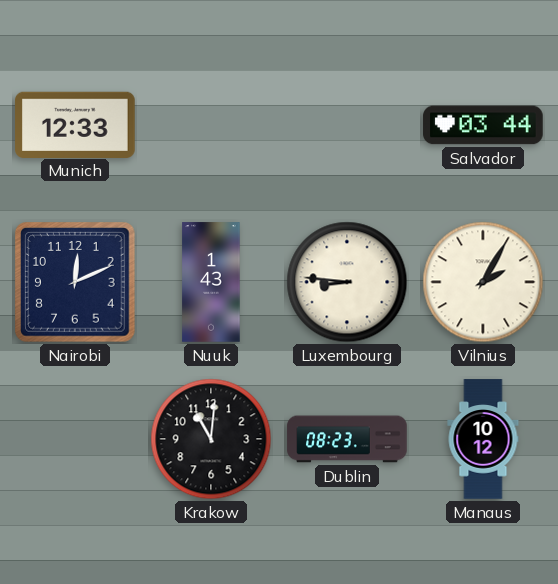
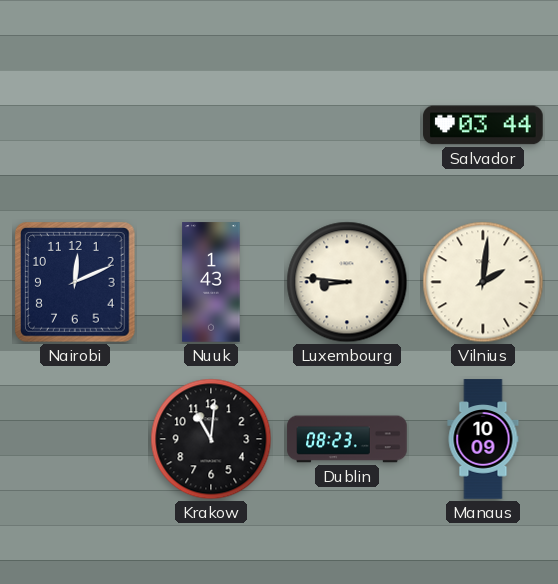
Munich: 12:33 -> none
Vilnius: 2:05 -> 2:01
Manaus: 10:12 -> 10:09
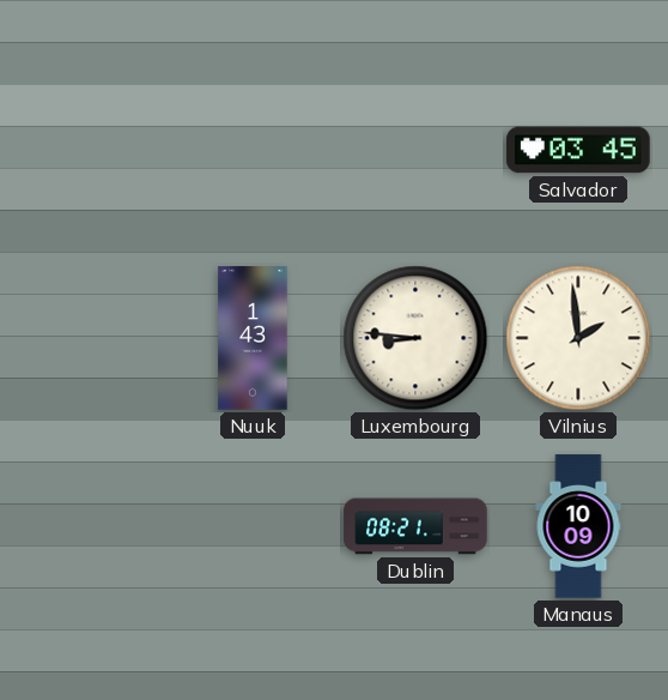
Salvador: 03:44 -> 03:45
Nairobi: 12:11 -> none
Vilnius: 2:01 -> 1:59
Krakow: 11:01 -> none
Dublin: 08:23 -> 08:21
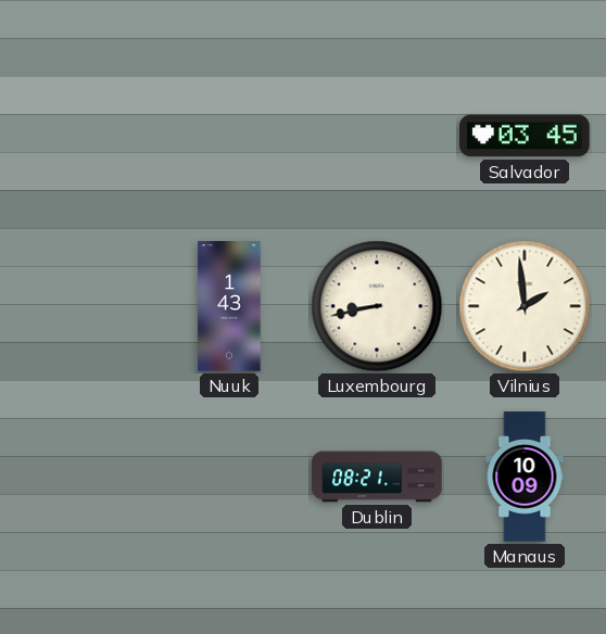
Luxembourg: 8:46 -> 8:43
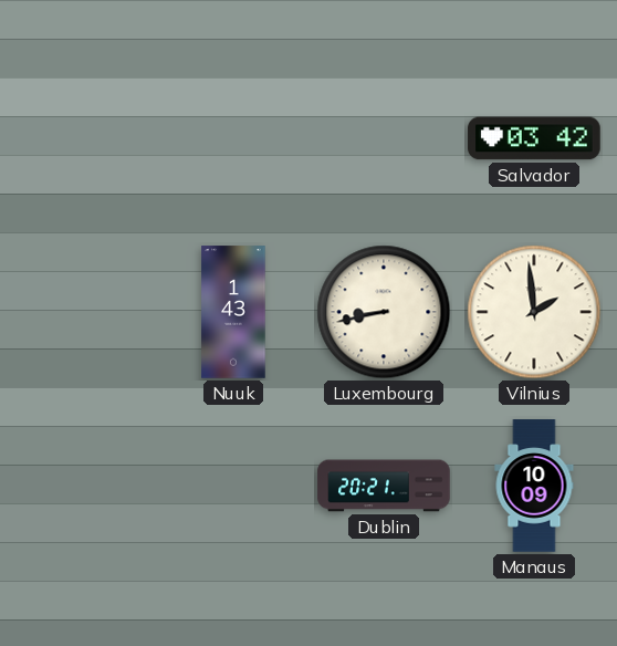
Salvador: 03:45 -> 03:42
Dublin: 08:21 -> 20:21
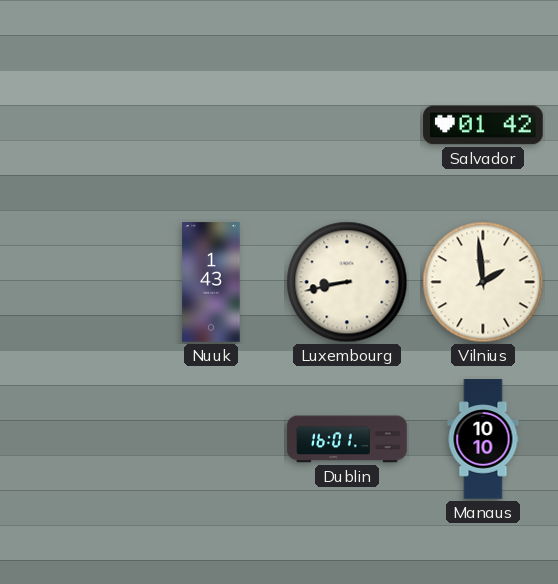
Salvador: 03:42 -> 01:42
Dublin: 20:21 -> 16:01
Manaus: 10:09 -> 10:10
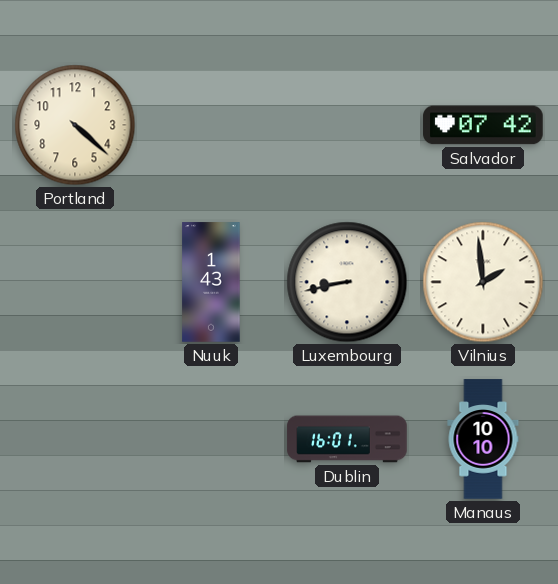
Portland: none -> 4:22
Salvador: 01:42 -> 07:42
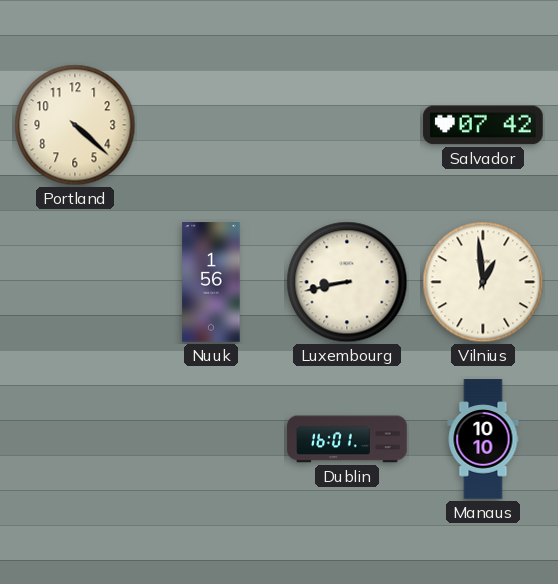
Nuuk: 1:43 -> 1:56
Vilnius: 1:59 -> 12:59
